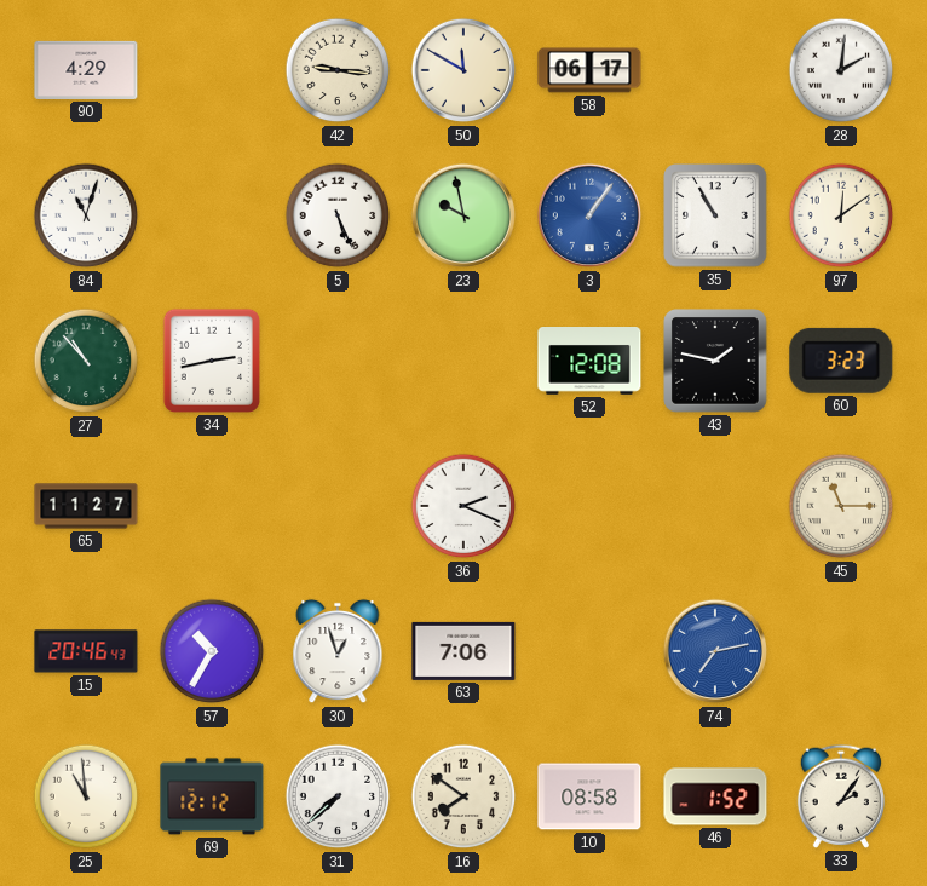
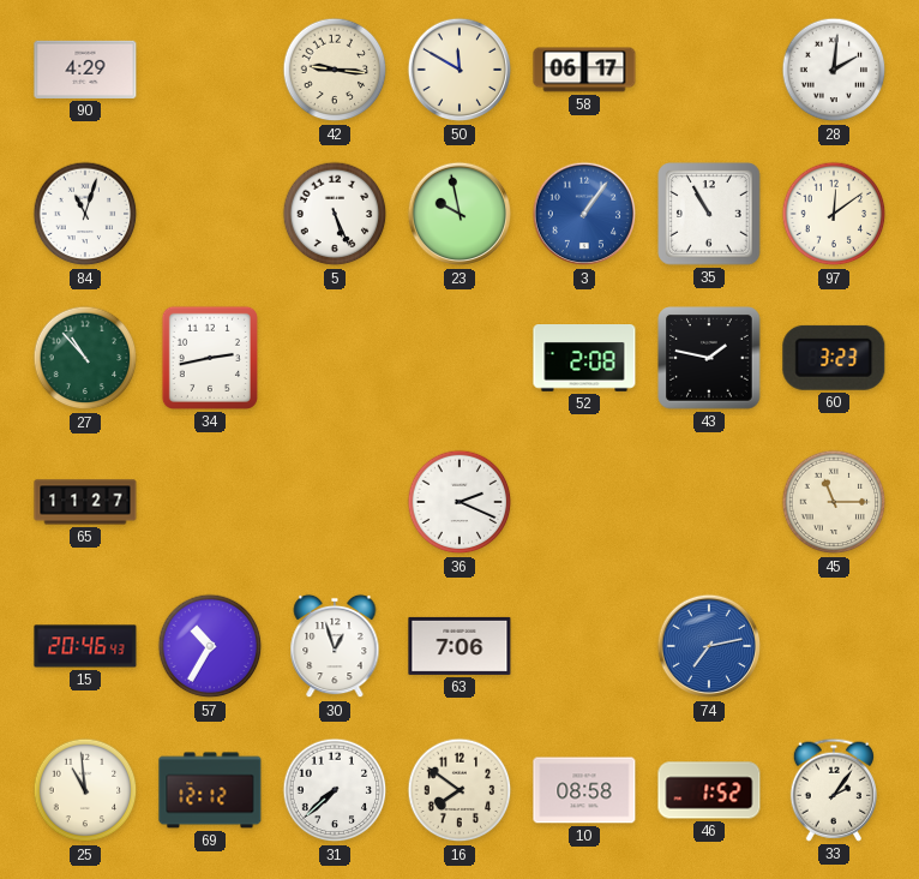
52: 12:08 -> 2:08
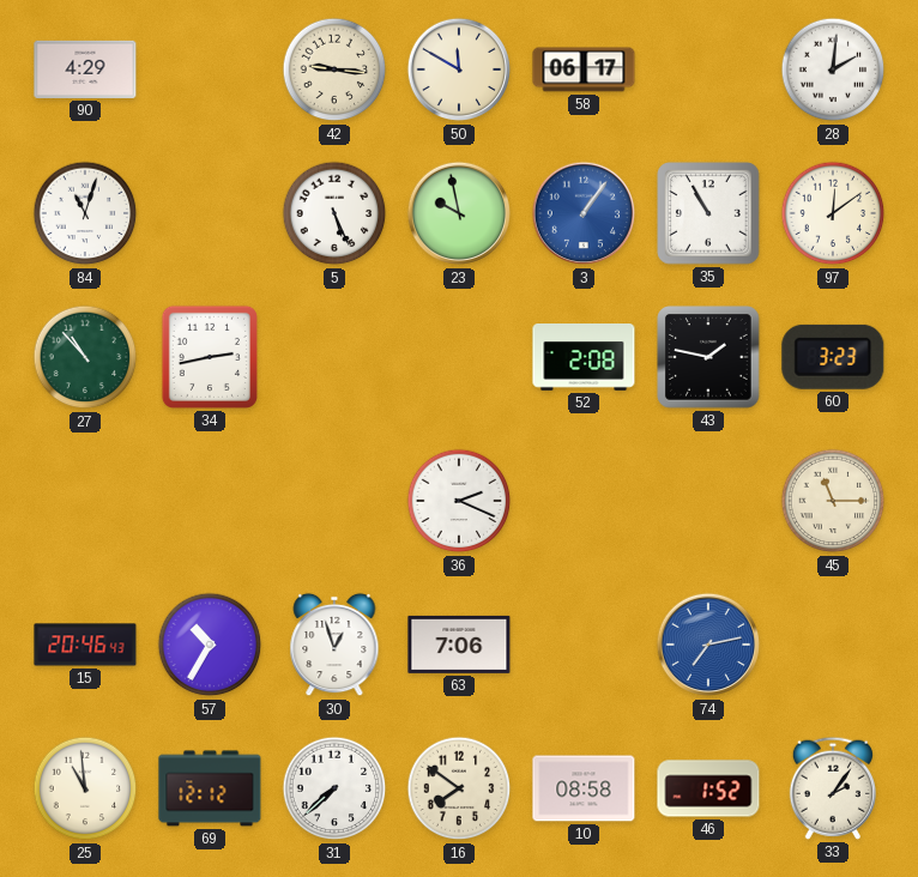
65: 11:27 -> none
